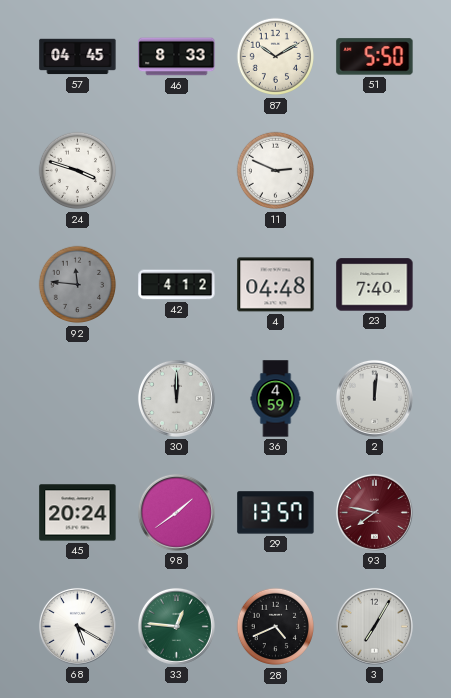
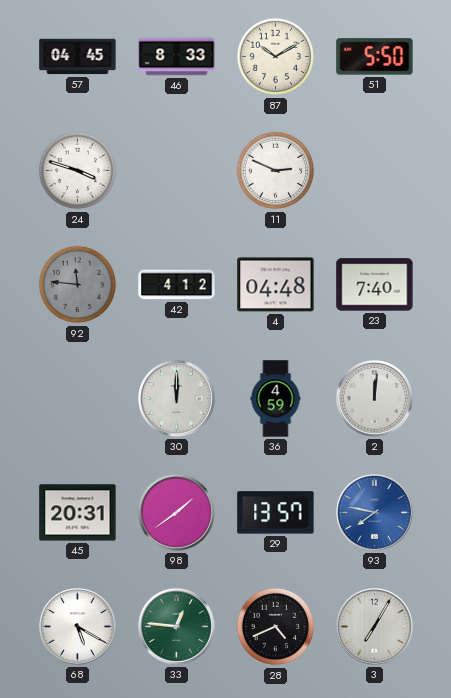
45: 20:24 -> 20:31
93 dial: burgundy -> blue
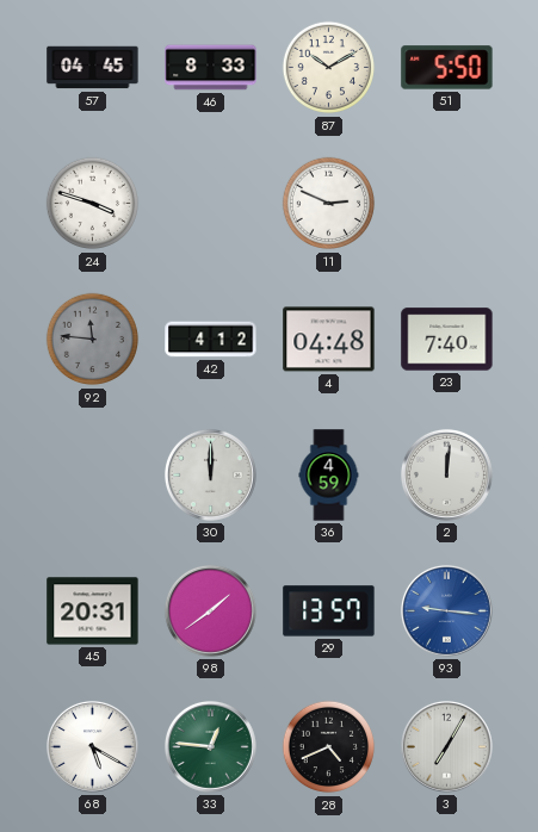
93: 7:47 -> 9:16
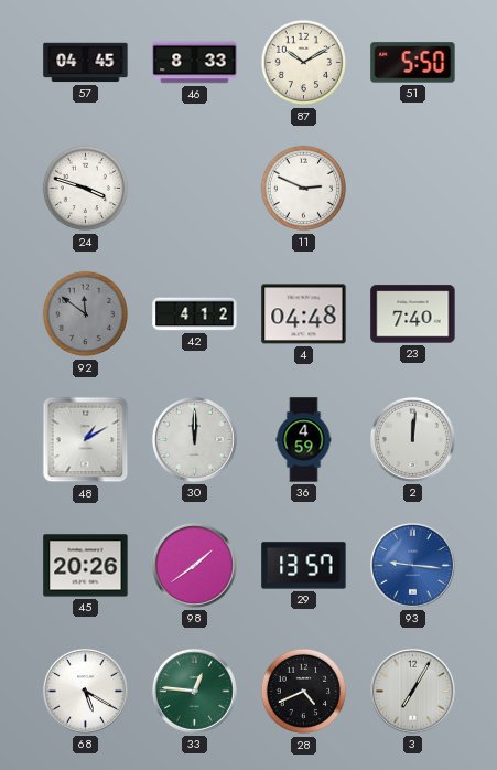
92: 11:46 -> 11:51
48: none -> 1:10
45: 20:31 -> 20:26
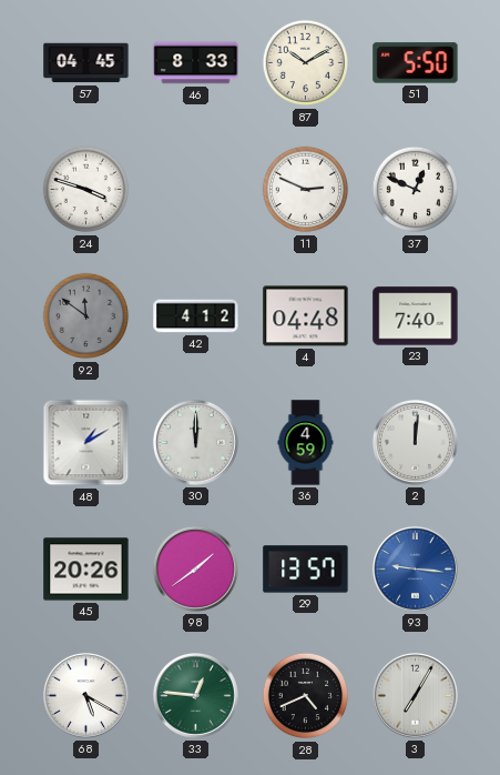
37: none -> 12:49
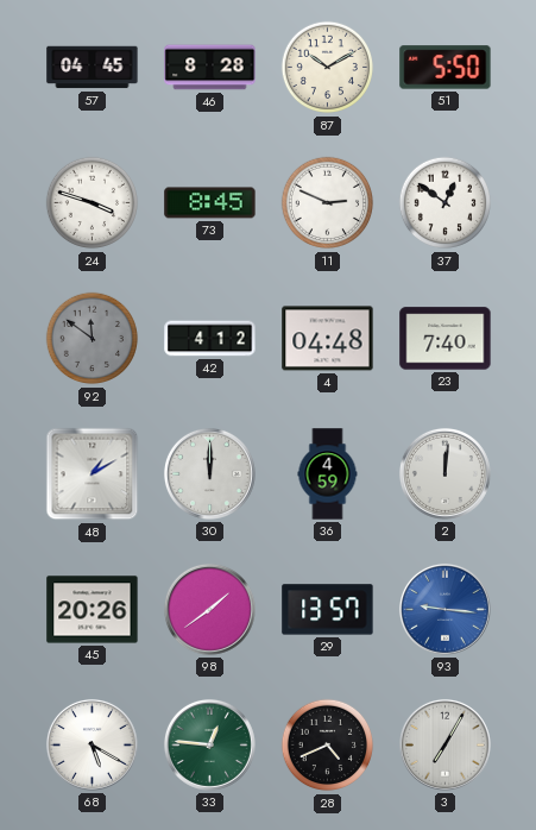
46: 8:33 -> 8:28
73: none -> 8:45
37: 12:49 -> 12:51
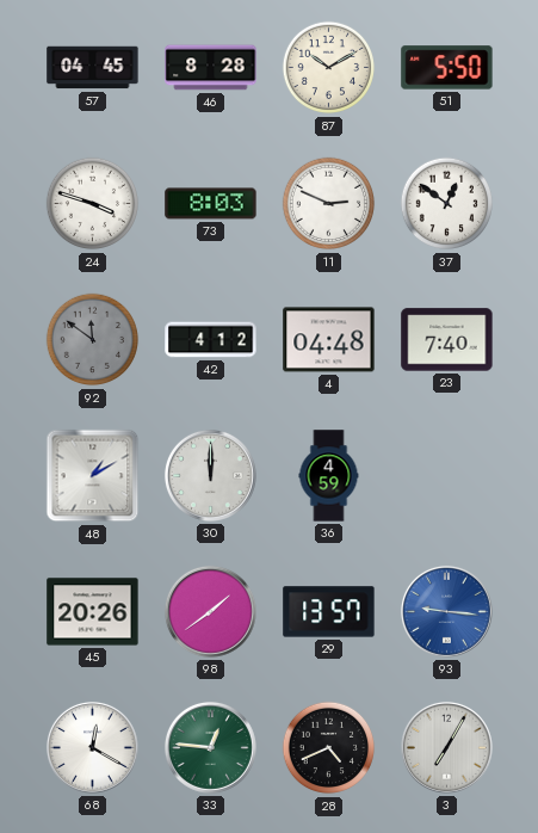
73: 8:45 -> 8:03
2: 12:01 -> none
68: 5:20 -> 12:20
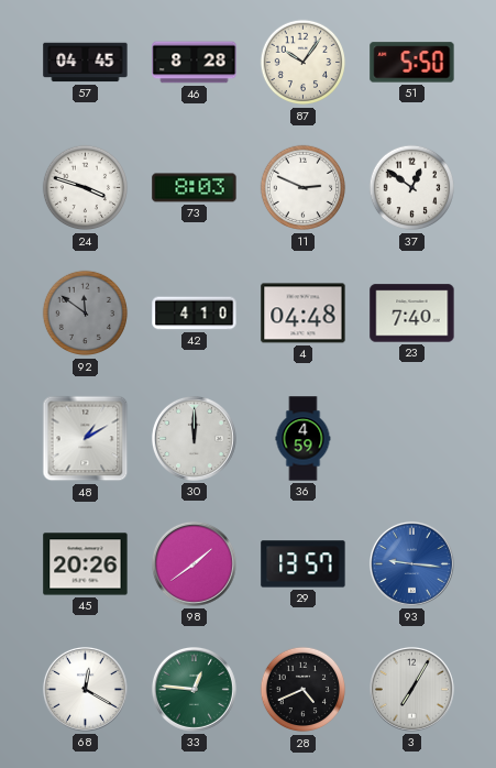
87: 10:10 -> 10:06
42: 4:12 -> 4:10
